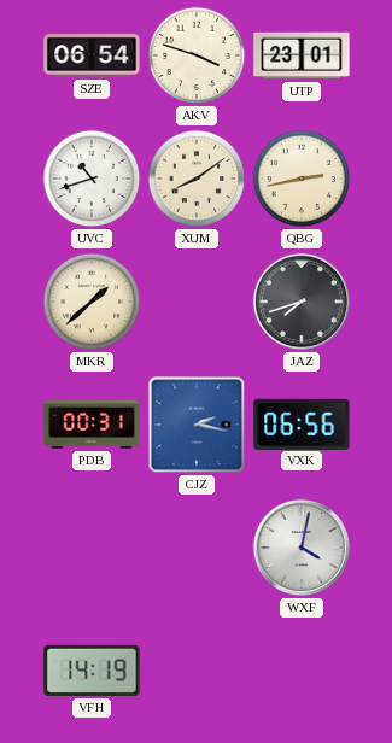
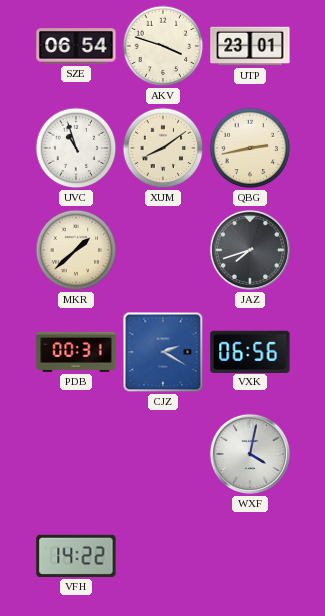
UVC: 10:42 -> 10:57
CJZ: 2:17 -> 2:20
VFH: 14:19 -> 14:22
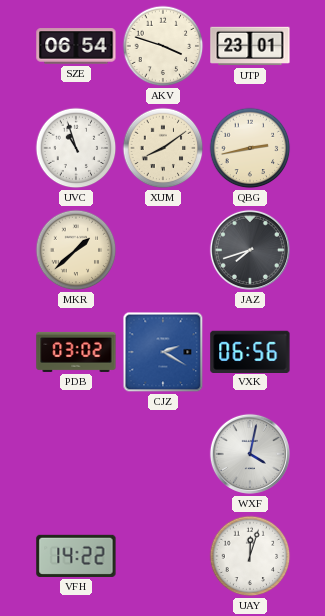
PDB: 00:31 -> 03:02
UAY: none -> 12:03
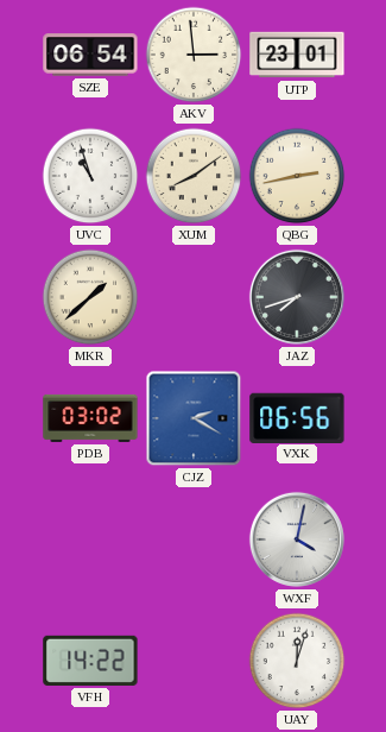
AKV: 3:48 -> 2:59
